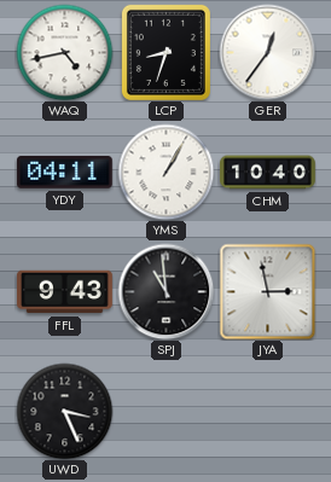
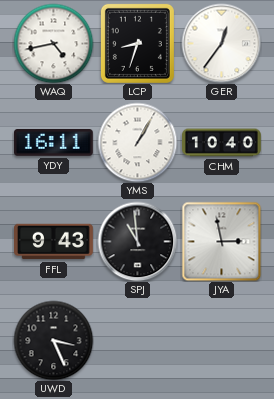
YDY: 04:11 -> 16:11
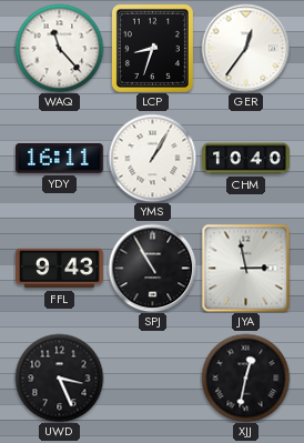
WAQ: 4:43 -> 11:23
SPJ: 10:59 -> 10:55
XJJ: none -> 12:32
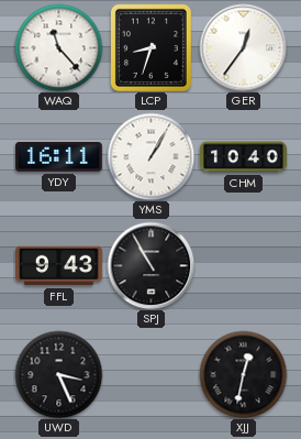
JYA: 2:58 -> none
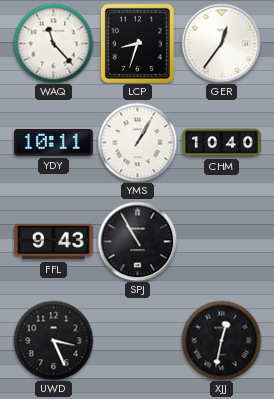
YDY: 16:11 -> 10:11
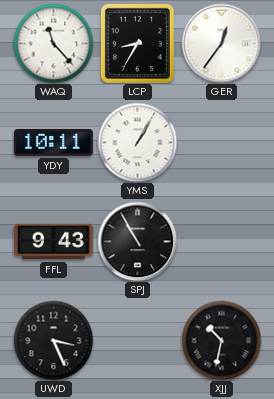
LCP: 8:33 -> 8:35
CHM: 10:40 -> none
XJJ: 12:32 -> 10:32
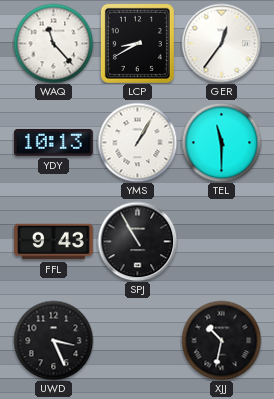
LCP: 8:35 -> 8:40
YDY: 10:11 -> 10:13
TEL: none -> 11:30
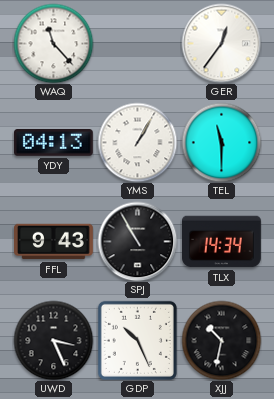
LCP: 8:40 -> none
YDY: 10:13 -> 04:13
TLX: none -> 14:34
GDP: none -> 10:26
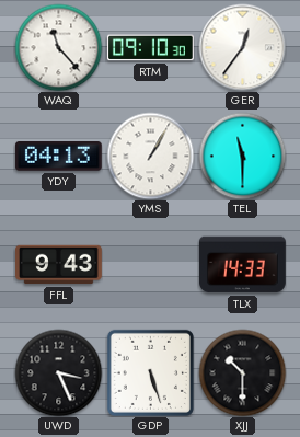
RTM: none -> 09:10
SPJ: 10:55 -> none
TLX: 14:34 -> 14:33
GDP: 10:26 -> 5:27
XJJ: 10:32 -> 10:30
